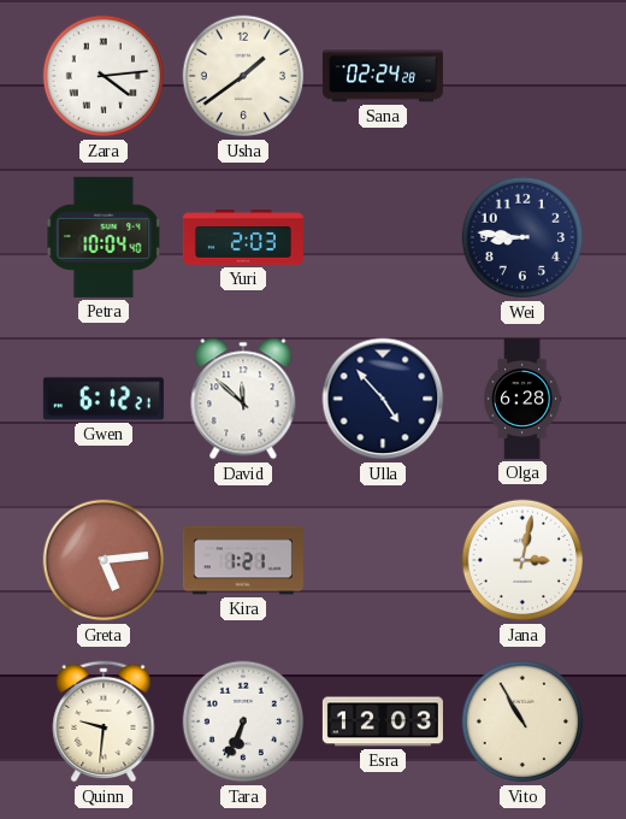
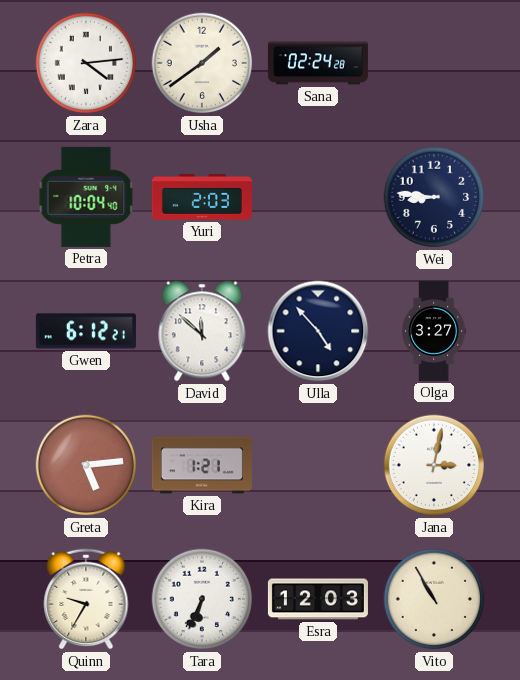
Olga: 6:28 -> 3:27
Quinn: 9:31 -> 9:35
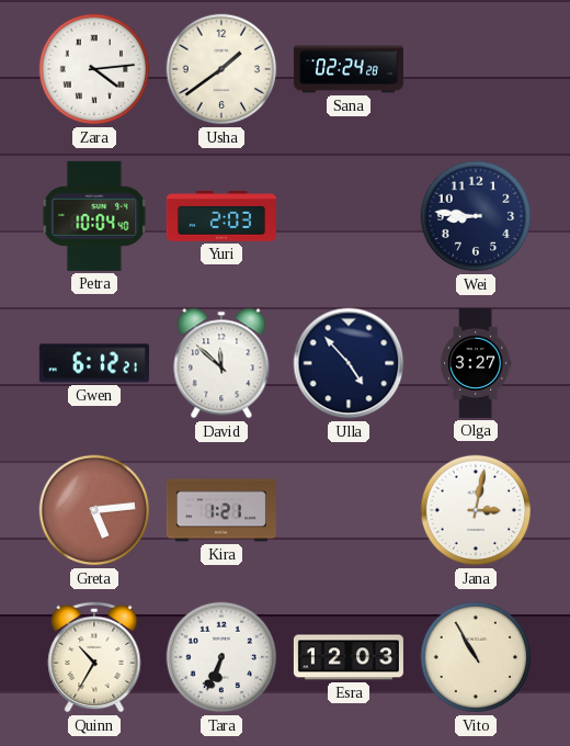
Quinn: 9:35 -> 10:35
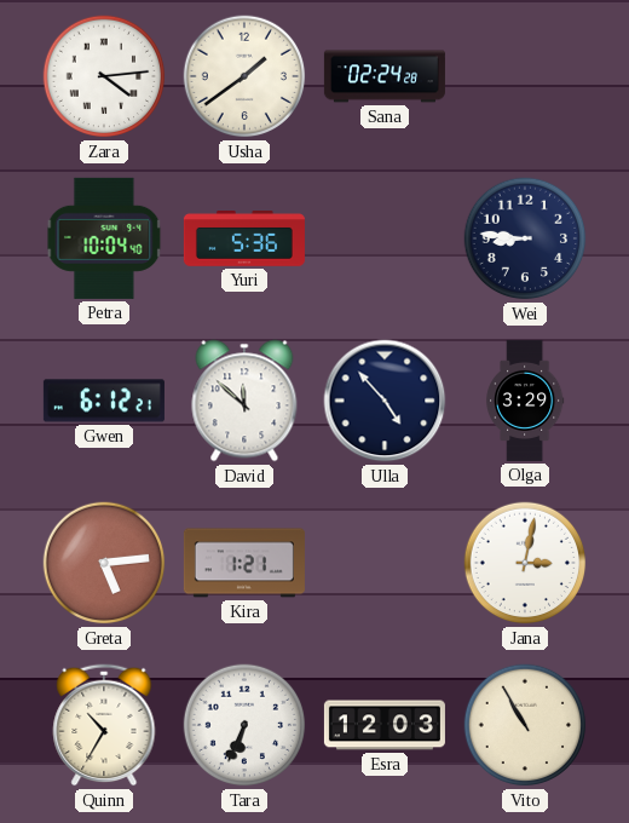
Yuri: 2:03 -> 5:36
Olga: 3:27 -> 3:29
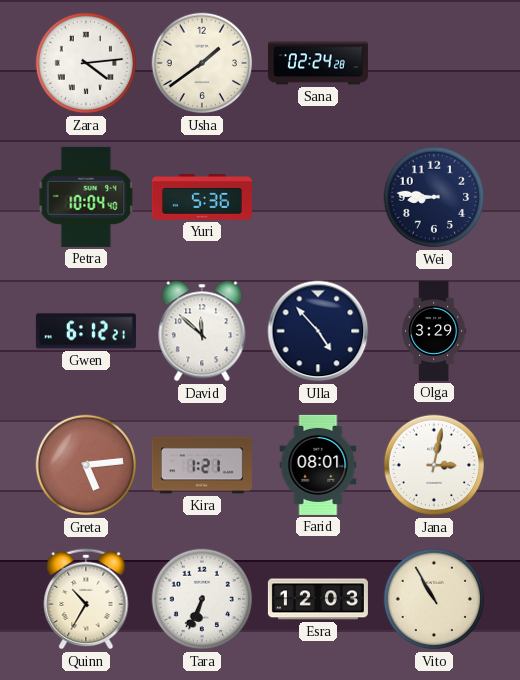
Farid: none -> 08:01
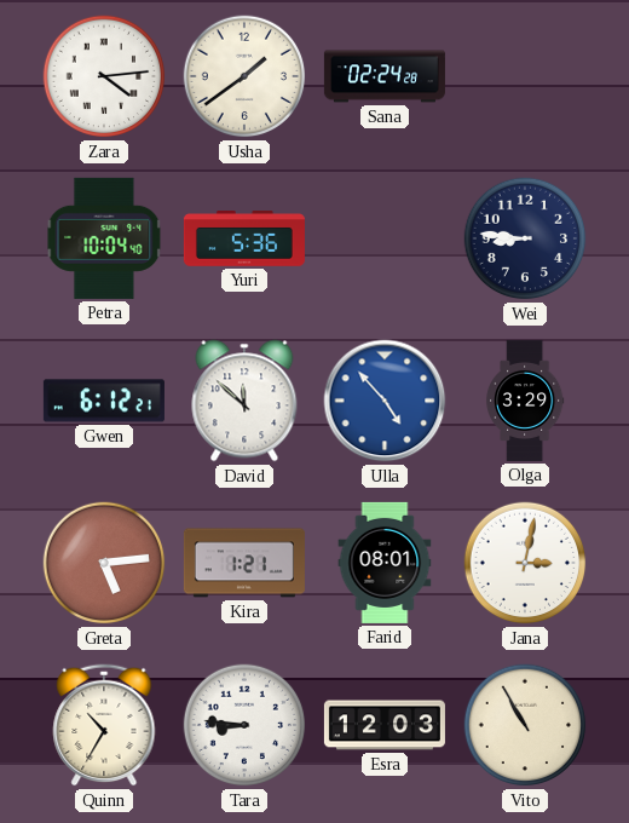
Ulla dial: navy -> blue
Tara: 6:34 -> 8:46
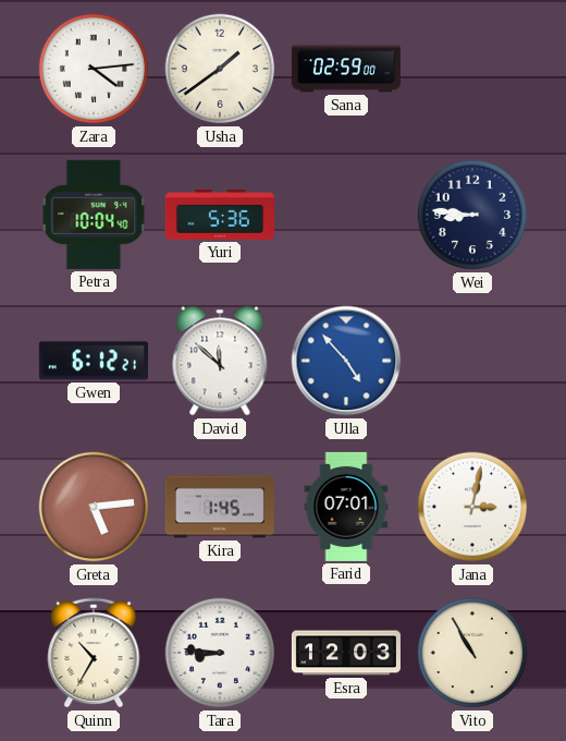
Sana: 02:24 -> 02:59
Olga: 3:29 -> none
Kira: 1:21 -> 1:45
Farid: 08:01 -> 07:01
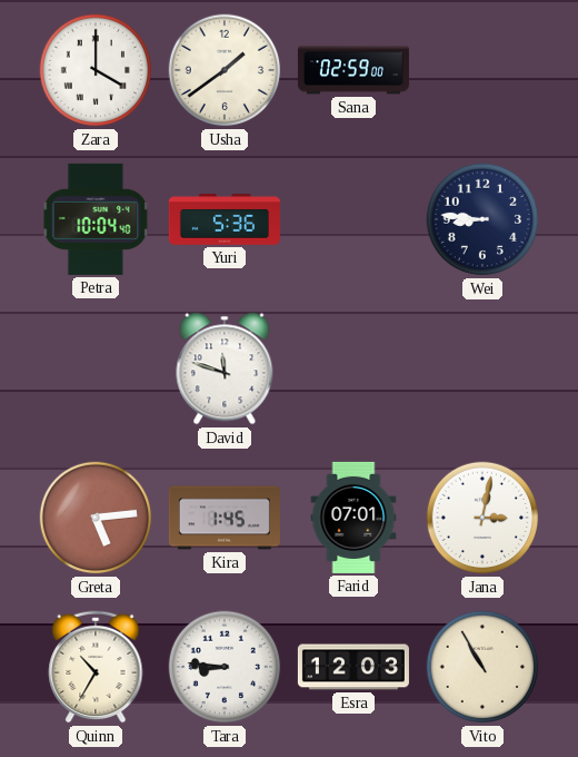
Zara: 4:14 -> 4:00
Gwen: 6:12 -> none
David: 11:52 -> 11:48
Ulla: 4:53 -> none
